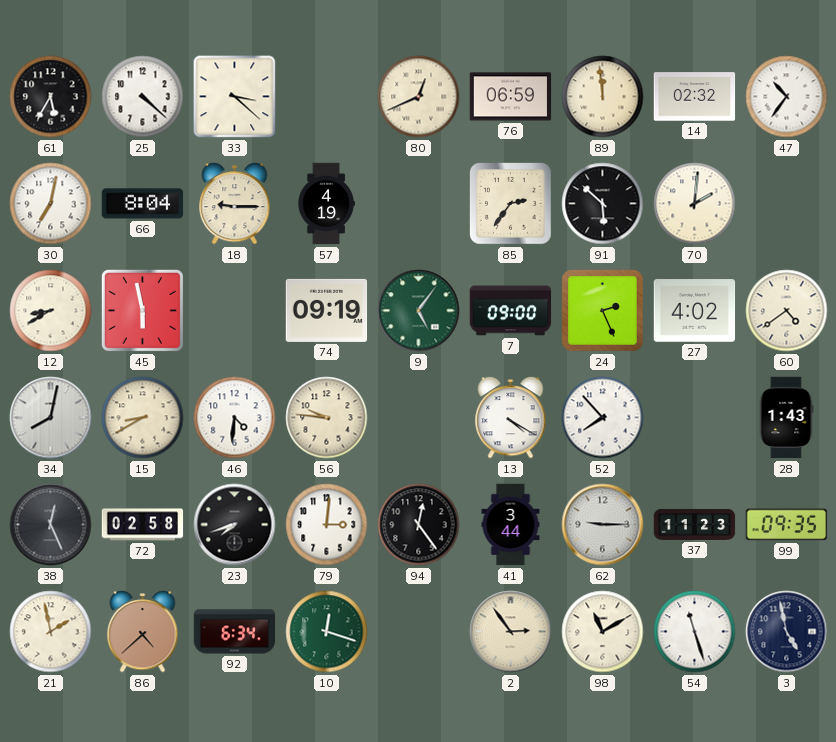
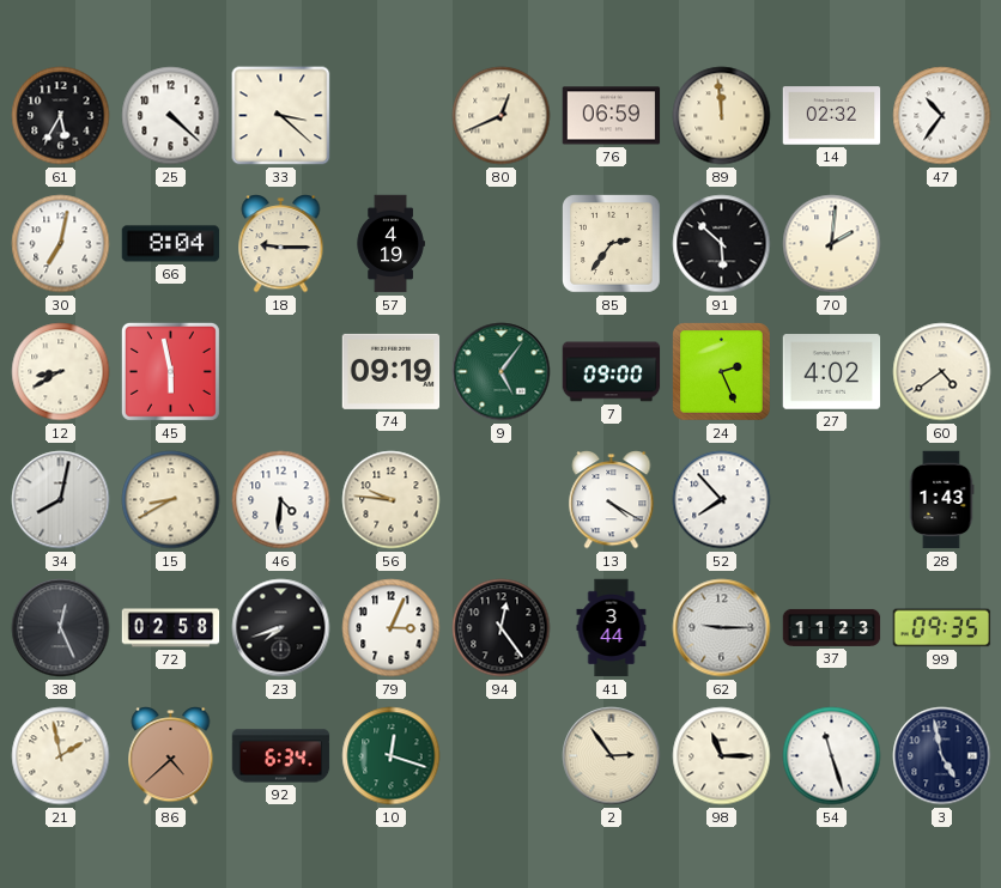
79: 3:01 -> 3:04
98: 11:10 -> 11:15
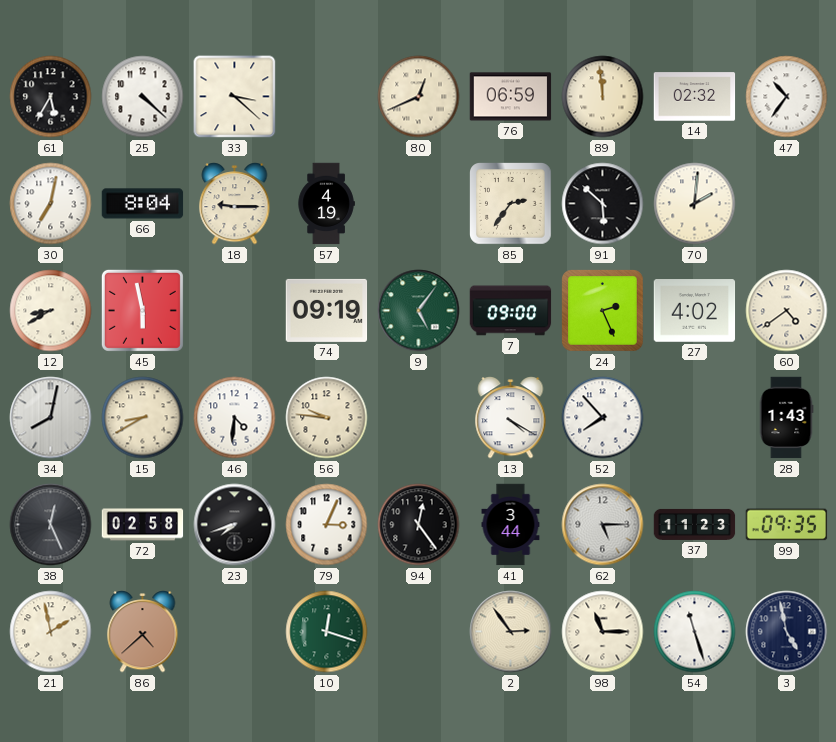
62: 9:15 -> 5:15
92: 6:34 -> none
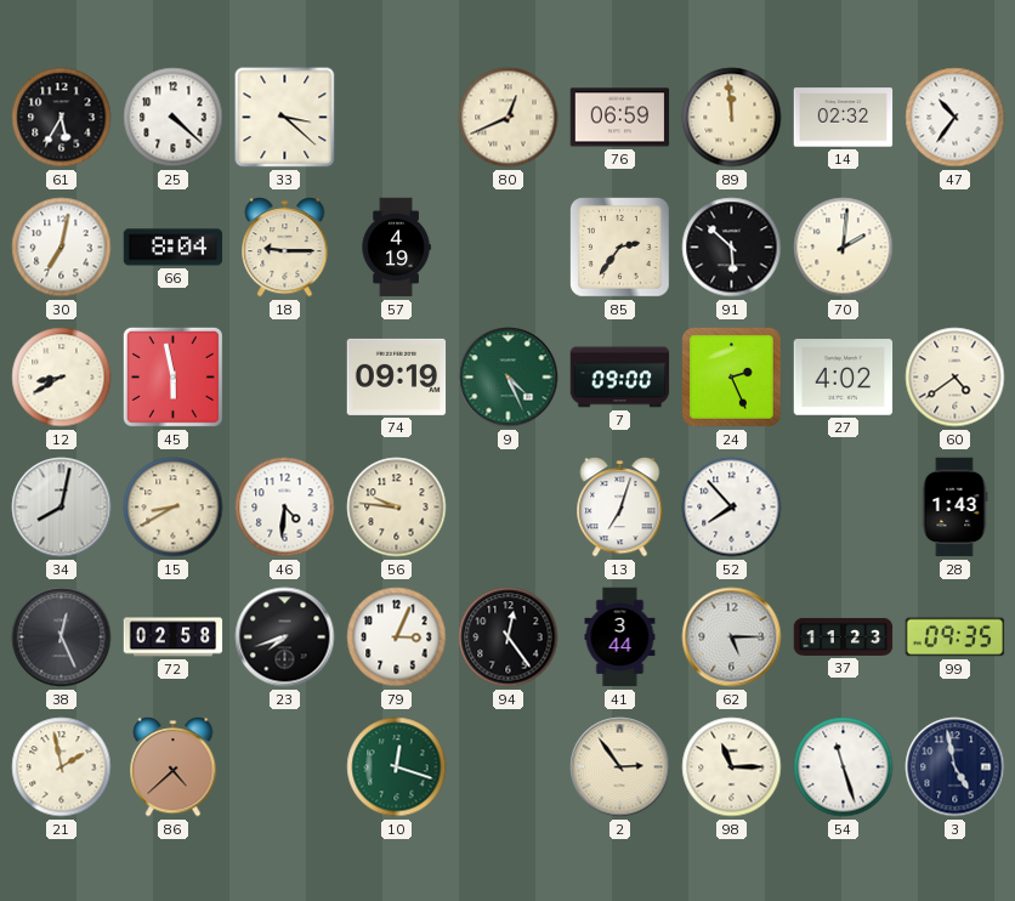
9: 5:06 -> 4:26
13: 4:20 -> 7:03
